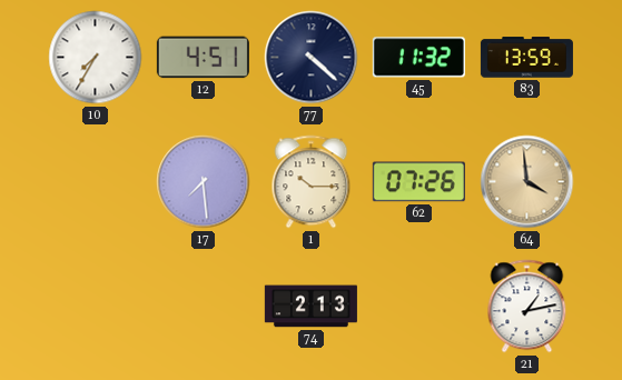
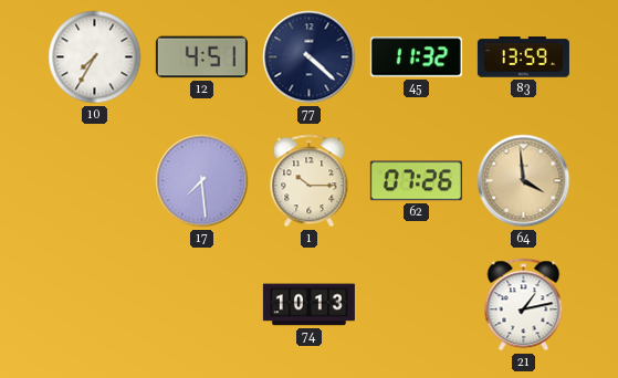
74: 2:13 -> 10:13
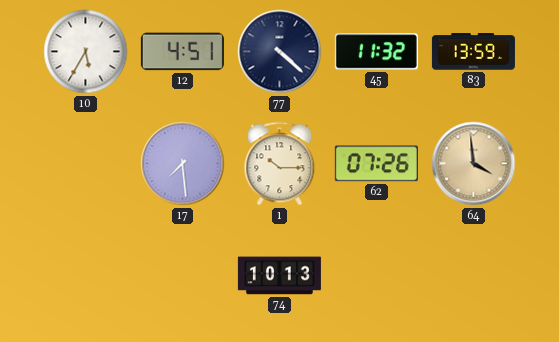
10: 7:35 -> 5:35
21: 1:13 -> none
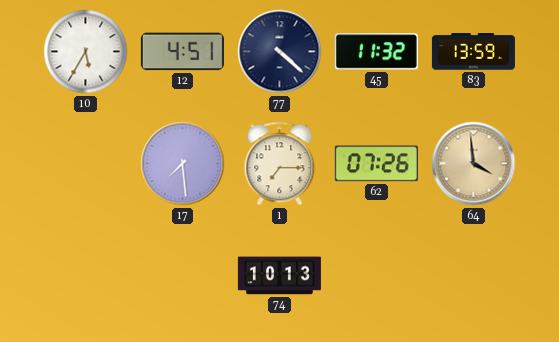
1: 10:15 -> 7:15
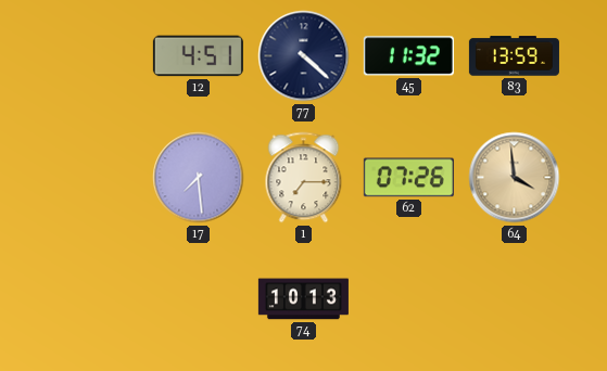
10: 5:35 -> none
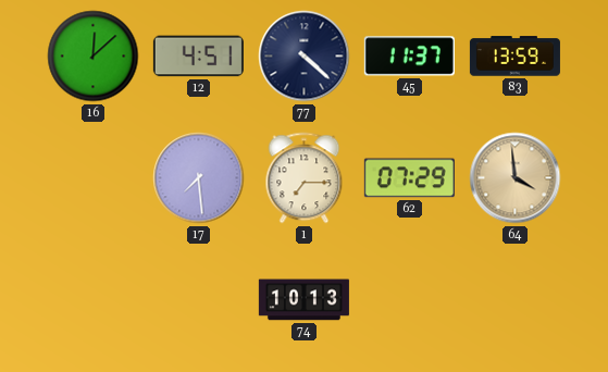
16: none -> 12:08
45: 11:32 -> 11:37
62: 07:26 -> 07:29
